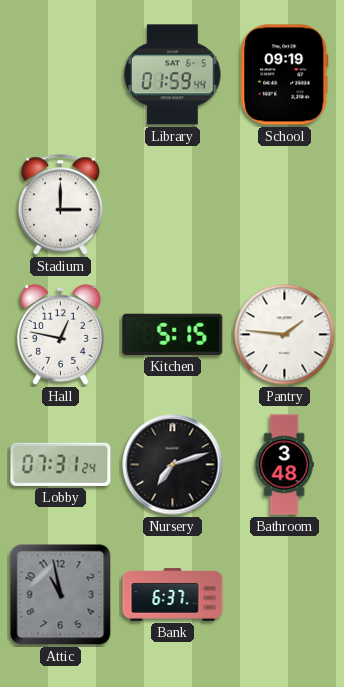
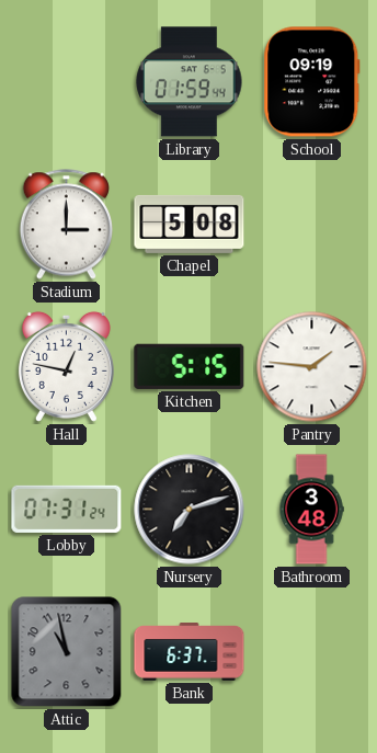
Chapel: none -> 5:08
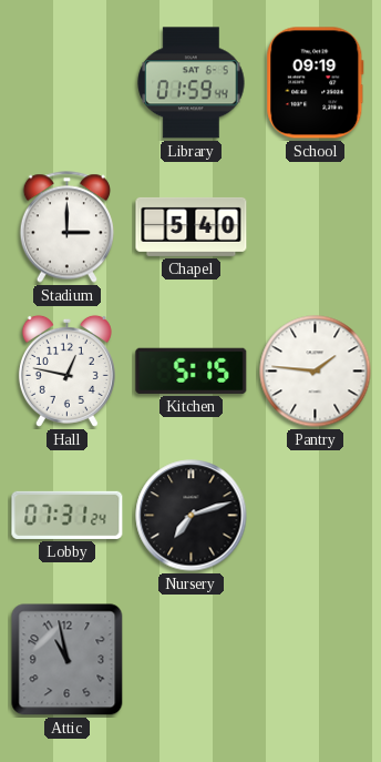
Chapel: 5:08 -> 5:40
Bathroom: 3:48 -> none
Bank: 6:37 -> none
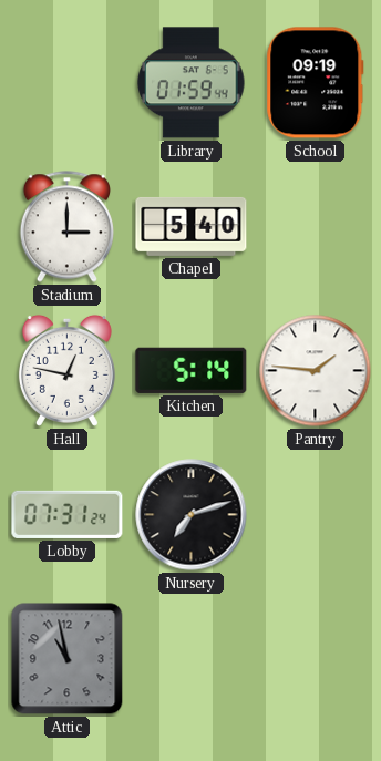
Kitchen: 5:15 -> 5:14
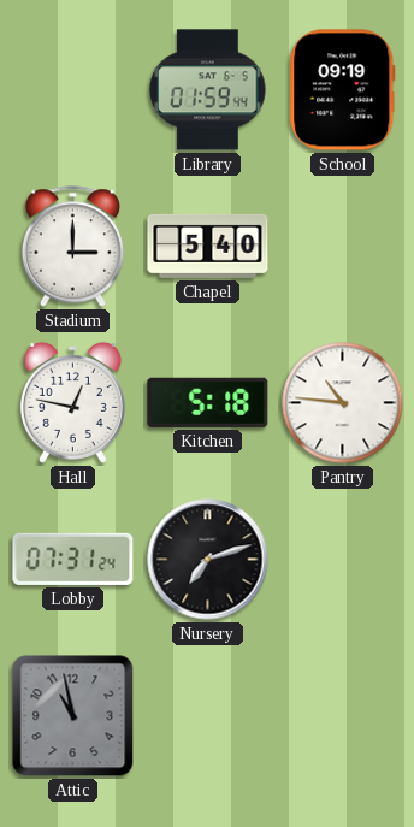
Kitchen: 5:14 -> 5:18
Pantry: 1:46 -> 10:46
